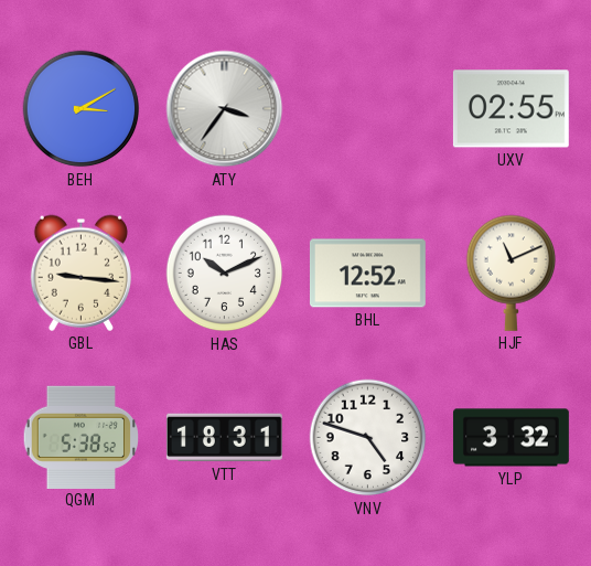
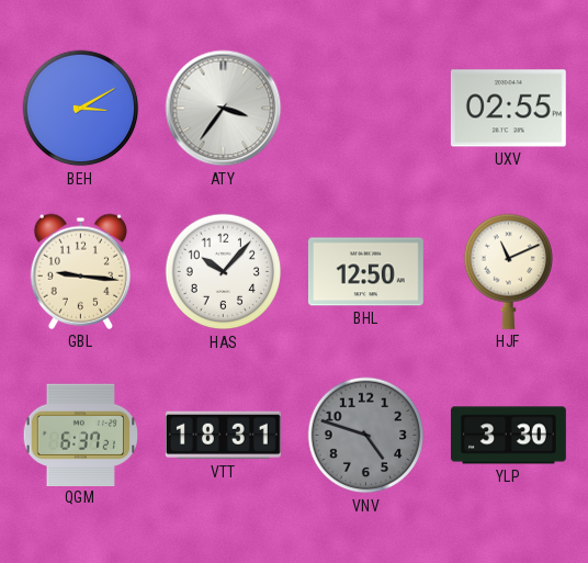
HAS: 10:11 -> 10:07
BHL: 12:52 -> 12:50
QGM: 5:38 -> 6:37
VNV dial: white -> grey
YLP: 3:32 -> 3:30
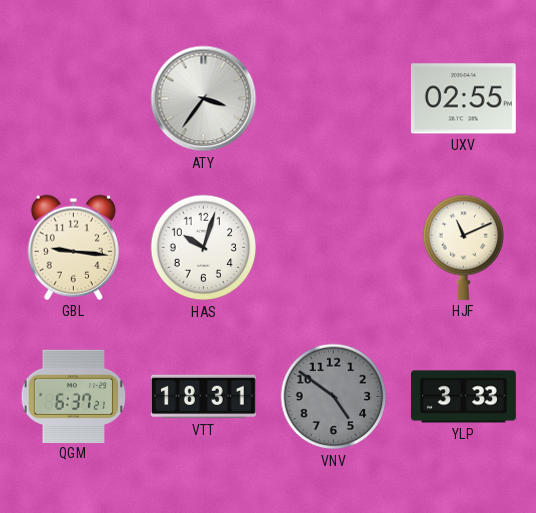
BEH: 3:10 -> none
HAS: 10:07 -> 10:03
BHL: 12:50 -> none
VNV: 4:48 -> 4:51
YLP: 3:30 -> 3:33
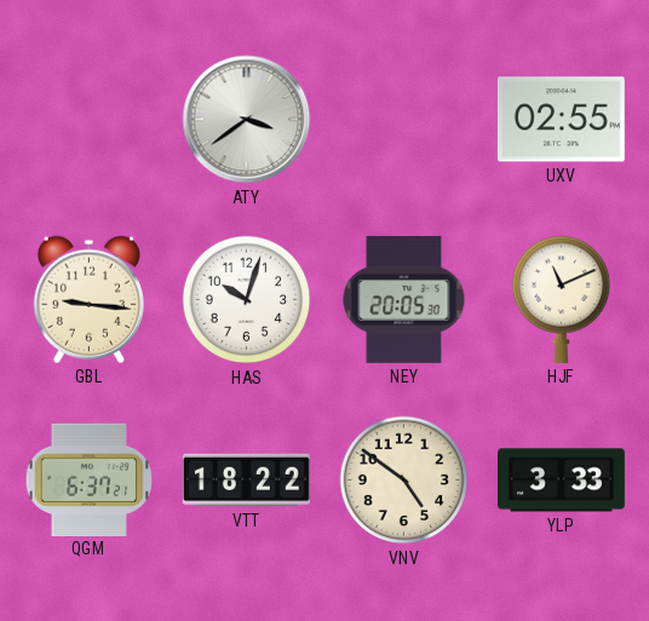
ATY: 3:36 -> 3:39
NEY: none -> 20:05
VTT: 18:31 -> 18:22
VNV dial: grey -> cream
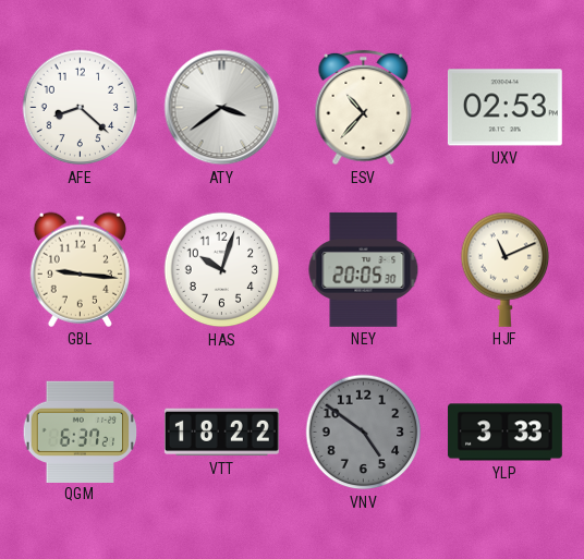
AFE: none -> 8:22
ESV: none -> 10:37
UXV: 02:55 -> 02:53
VNV dial: cream -> grey
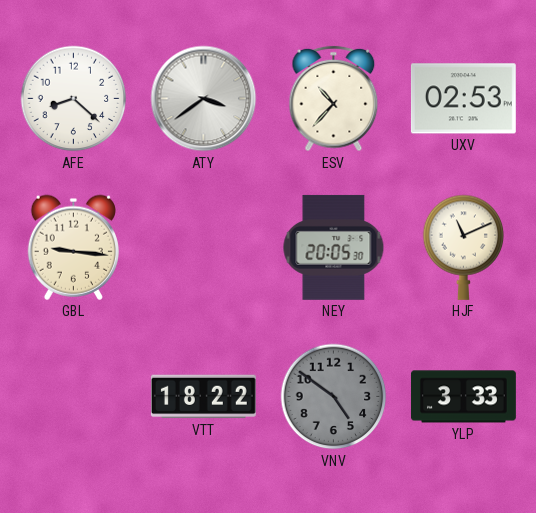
HAS: 10:03 -> none
QGM: 6:37 -> none
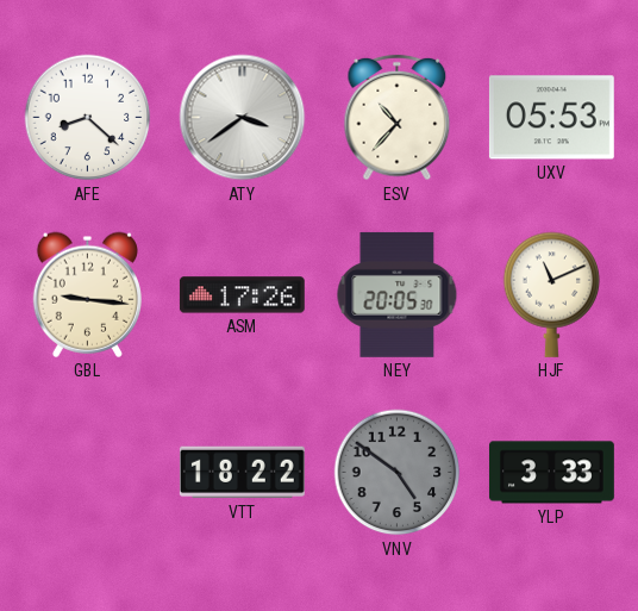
UXV: 02:53 -> 05:53
ASM: none -> 17:26
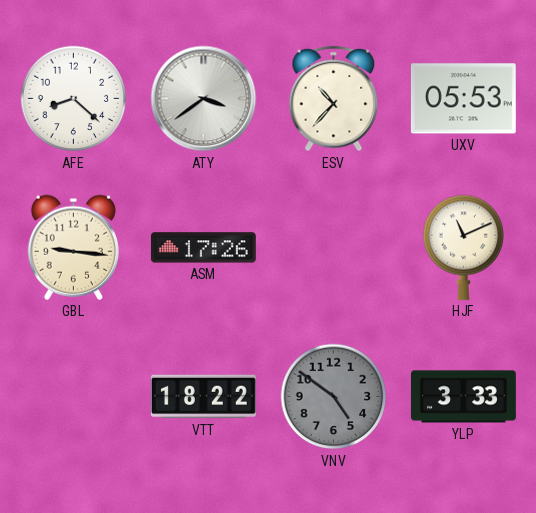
NEY: 20:05 -> none
